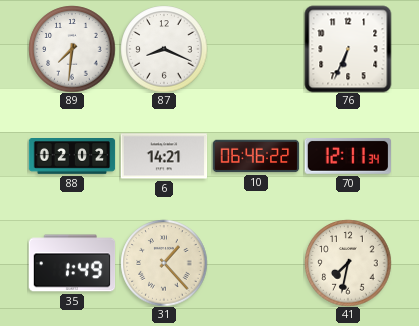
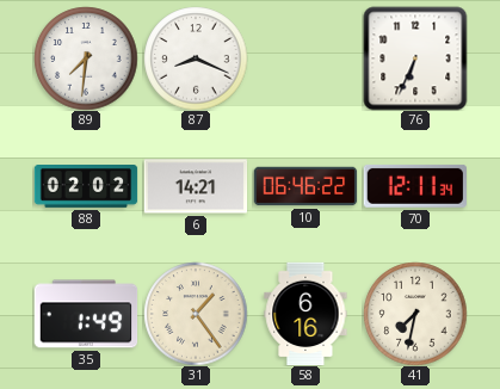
31: 1:23 -> 1:24
58: none -> 6:16
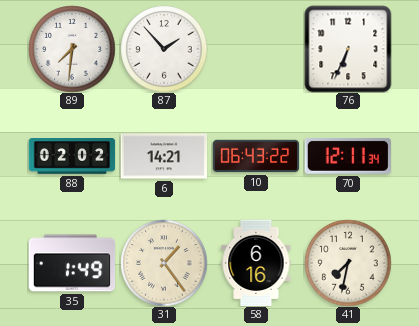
87: 8:19 -> 1:53
10: 06:46 -> 06:43
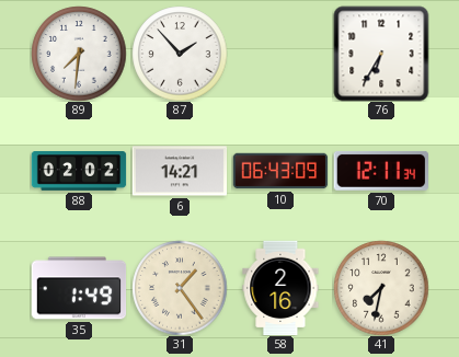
76: 6:34 -> 6:35
10: 06:43:22 -> 06:43:09
58: 6:16 -> 2:16
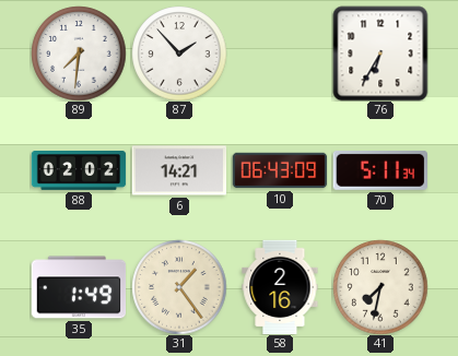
70: 12:11 -> 5:11
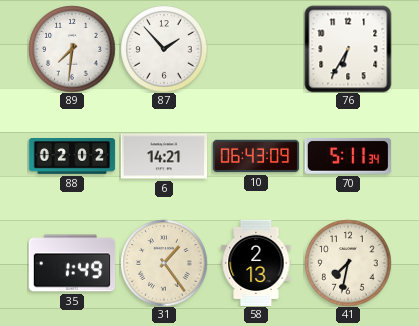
58: 2:16 -> 2:13
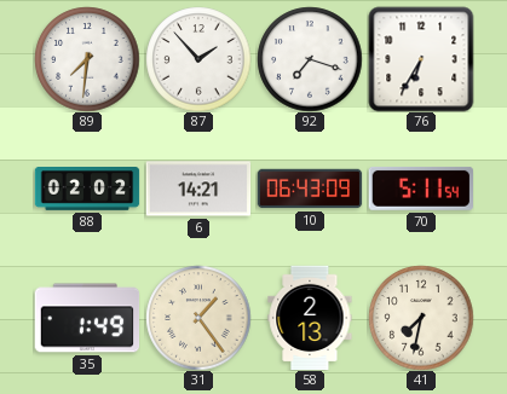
92: none -> 7:18
70: 5:11:34 -> 5:11:54
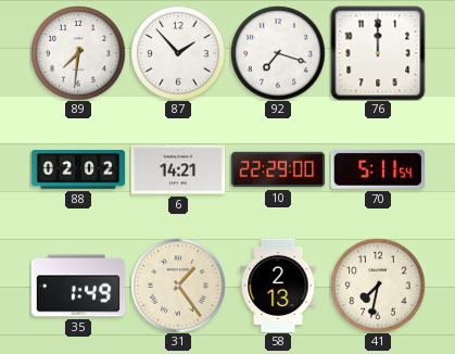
76: 6:35 -> 12:00
10: 06:43 -> 22:29
